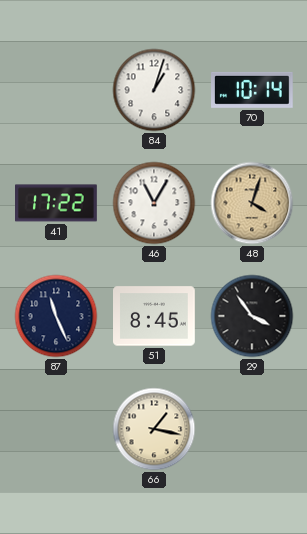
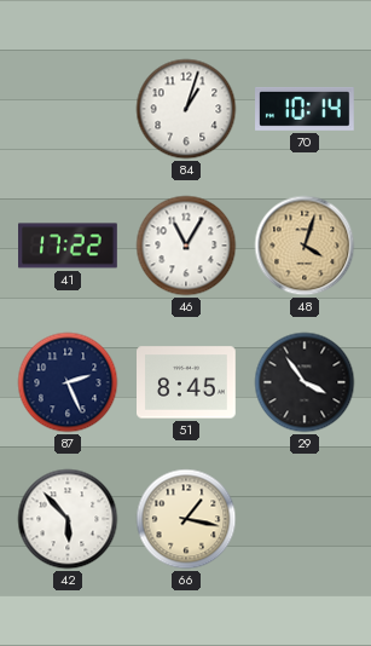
87: 11:26 -> 2:26
42: none -> 5:53
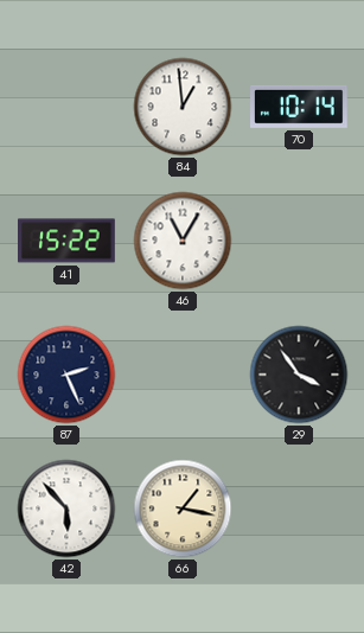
84: 1:03 -> 12:59
41: 17:22 -> 15:22
48: 4:03 -> none
51: 8:45 -> none
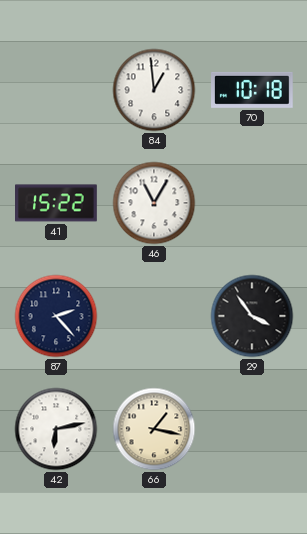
70: 10:14 -> 10:18
87: 2:26 -> 2:23
42: 5:53 -> 6:13
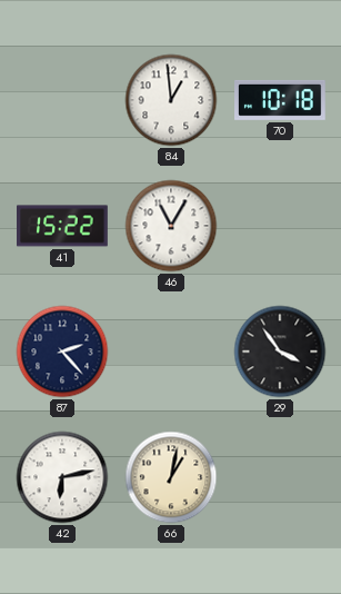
66: 1:17 -> 1:02
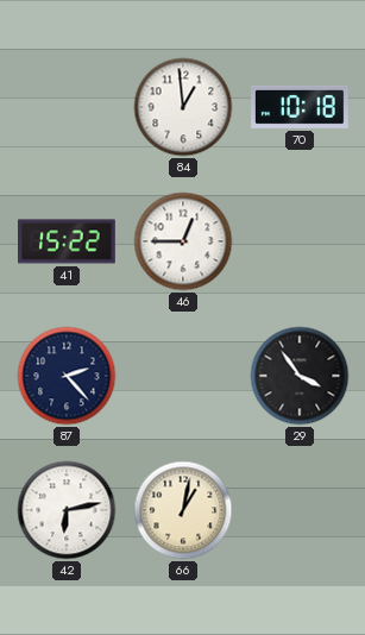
46: 11:05 -> 12:45
